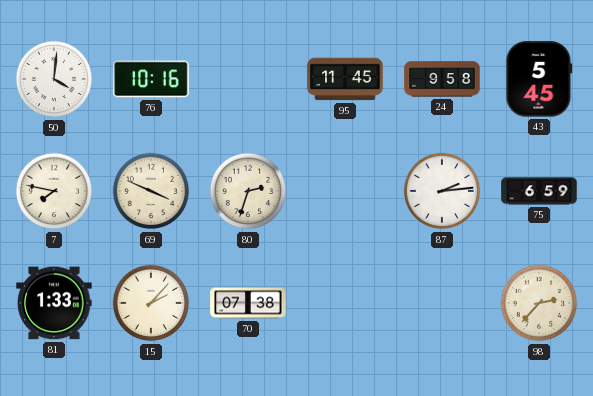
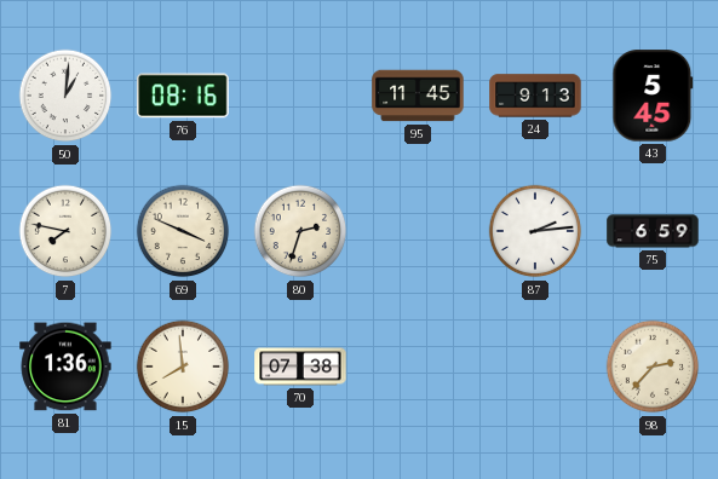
50: 4:01 -> 1:01
76: 10:16 -> 08:16
24: 9:58 -> 9:13
81: 1:33 -> 1:36
15: 2:07 -> 7:59
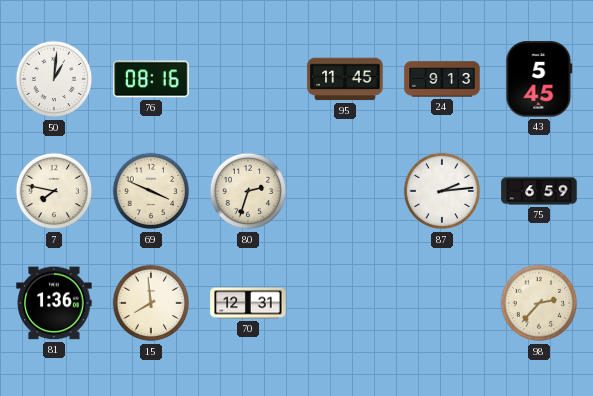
70: 07:38 -> 12:31
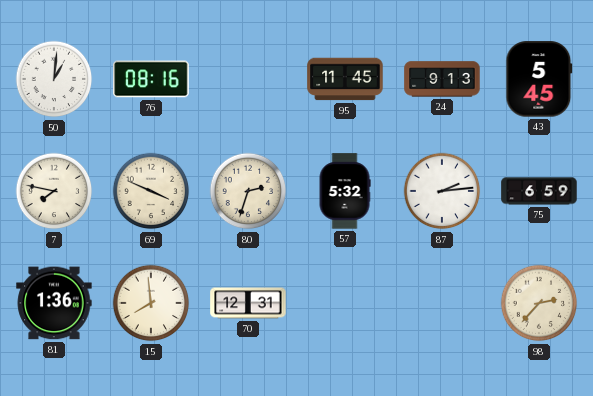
57: none -> 5:32
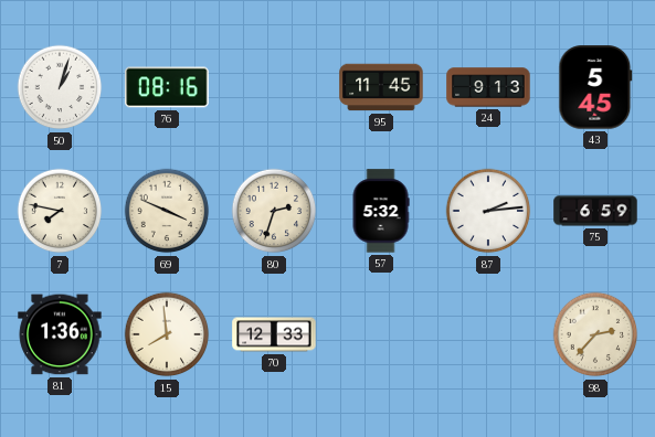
50: 1:01 -> 1:03
70: 12:31 -> 12:33
